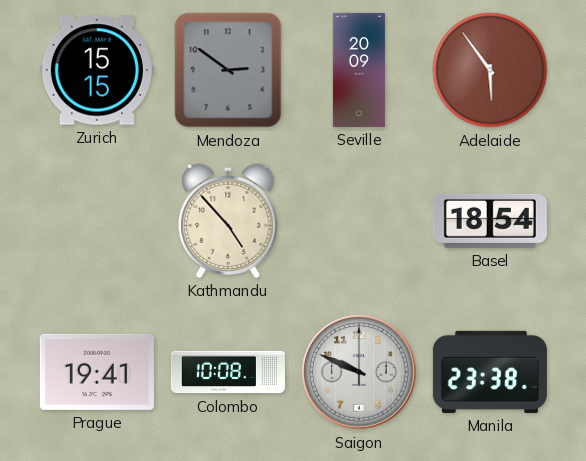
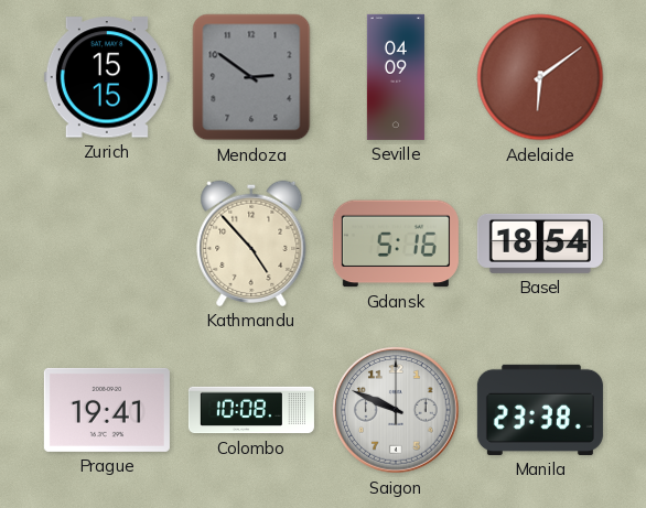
Seville: 20:09 -> 04:09
Adelaide: 5:54 -> 6:09
Gdansk: none -> 5:16
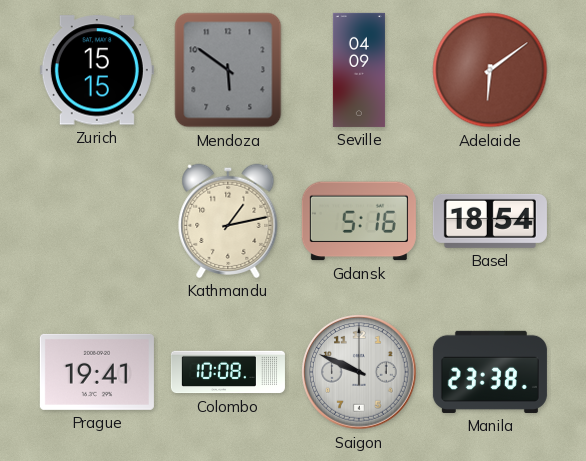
Mendoza: 2:51 -> 5:51
Kathmandu: 4:53 -> 1:13
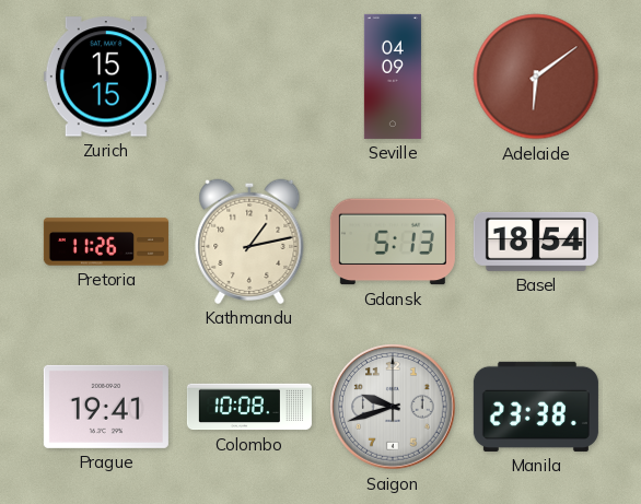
Mendoza: 5:51 -> none
Pretoria: none -> 11:26
Gdansk: 5:16 -> 5:13
Saigon: 9:49 -> 9:42
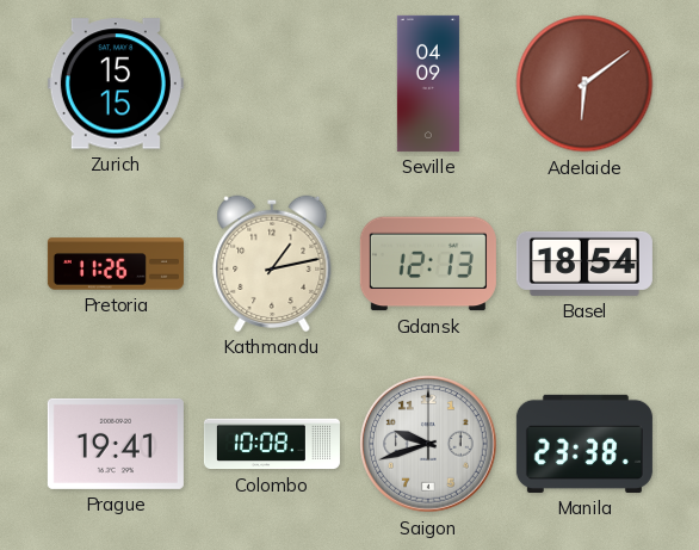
Gdansk: 5:13 -> 12:13
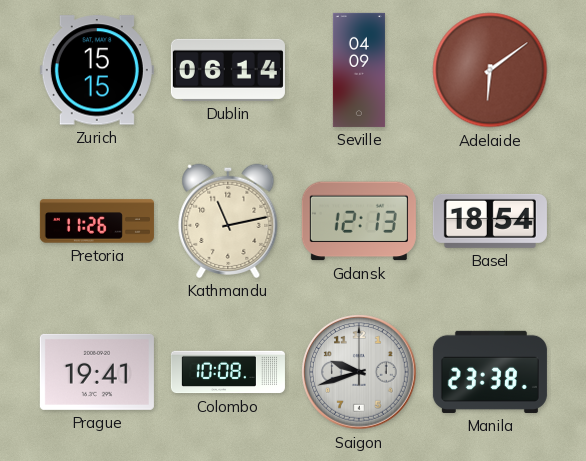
Dublin: none -> 06:14
Kathmandu: 1:13 -> 11:13
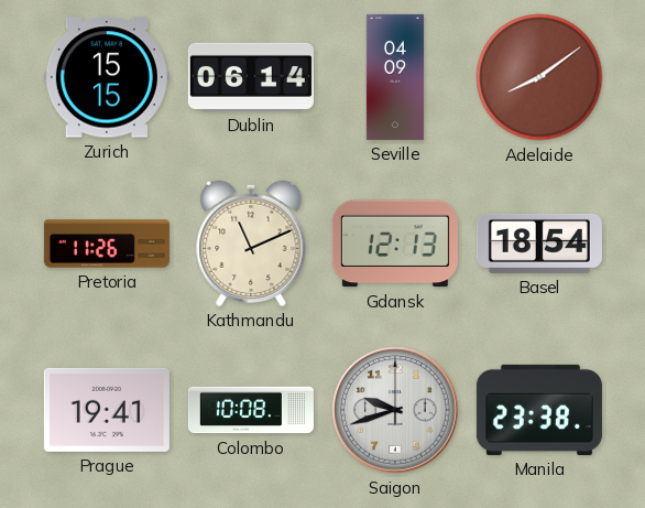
Adelaide: 6:09 -> 8:09
Kathmandu: 11:13 -> 11:11
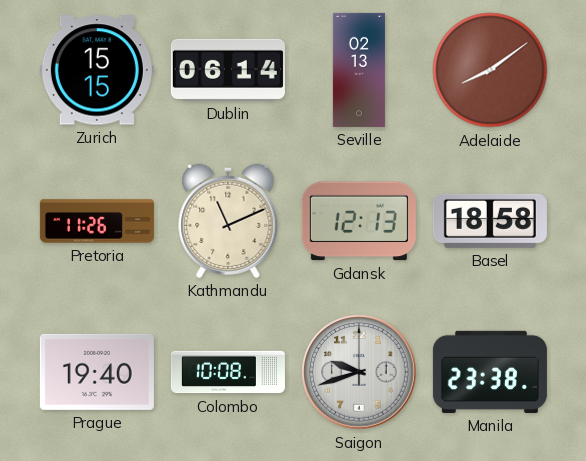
Seville: 04:09 -> 02:13
Basel: 18:54 -> 18:58
Prague: 19:41 -> 19:40
